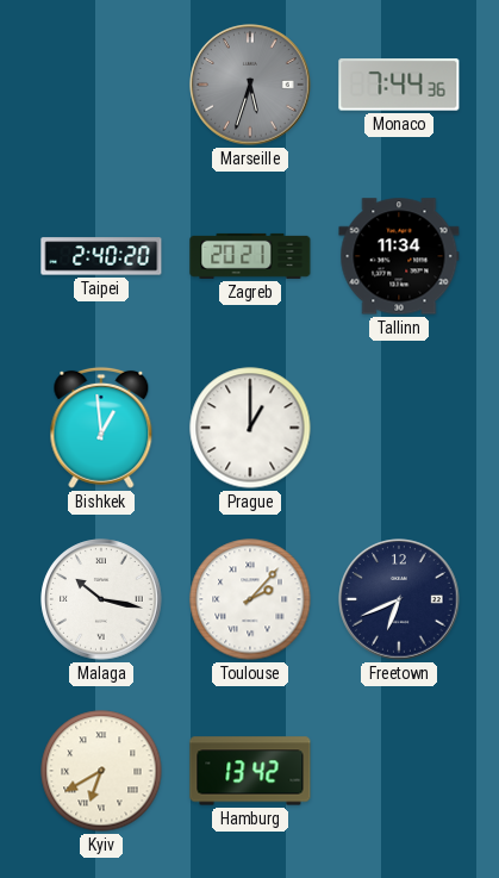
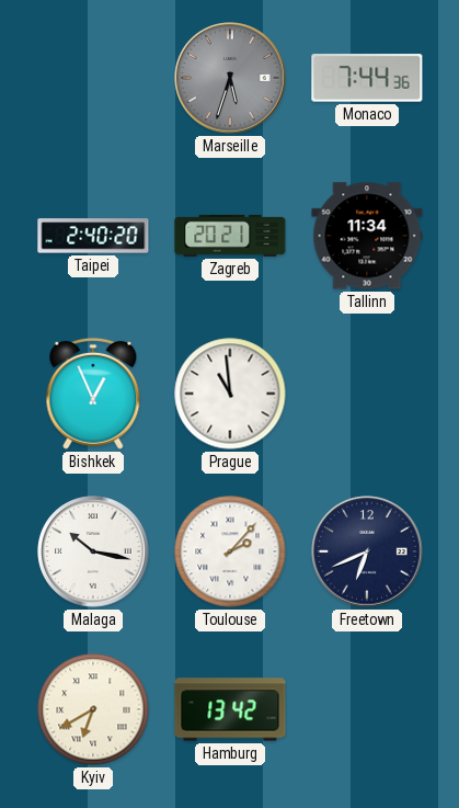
Bishkek: 12:59 -> 12:56
Prague: 1:00 -> 10:59
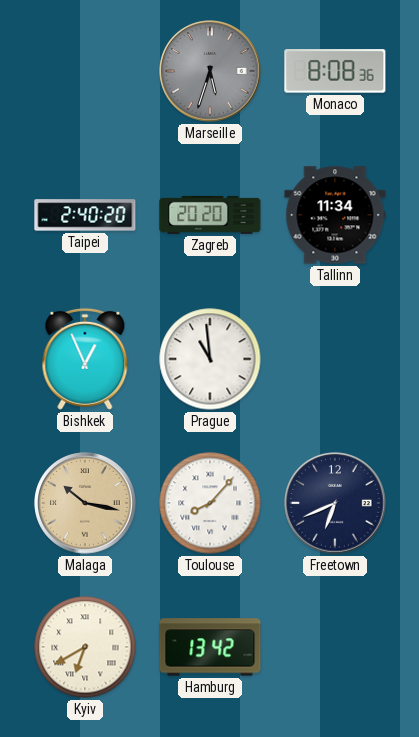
Monaco: 7:44 -> 8:08
Zagreb: 20:21 -> 20:20
Malaga dial: white -> champagne
Toulouse: 2:07 -> 8:07
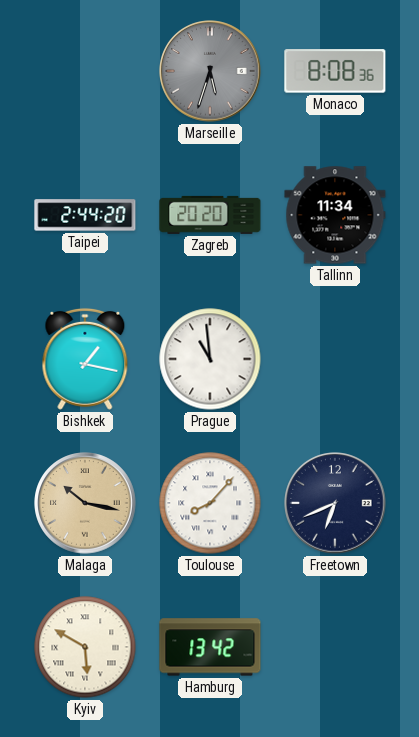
Taipei: 2:40 -> 2:44
Bishkek: 12:56 -> 1:17
Kyiv: 6:40 -> 5:50
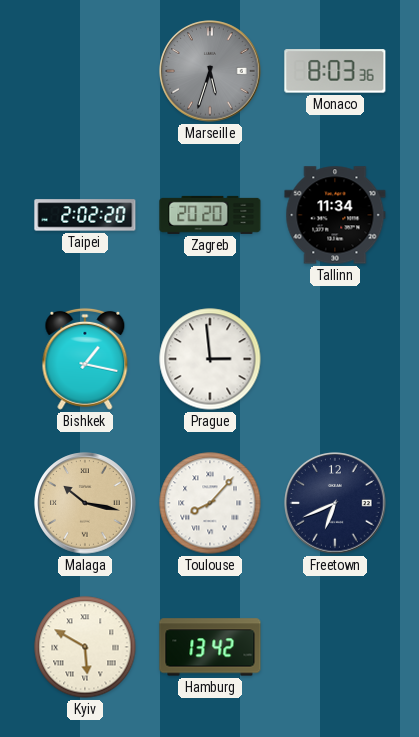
Monaco: 8:08 -> 8:03
Taipei: 2:44 -> 2:02
Prague: 10:59 -> 2:59
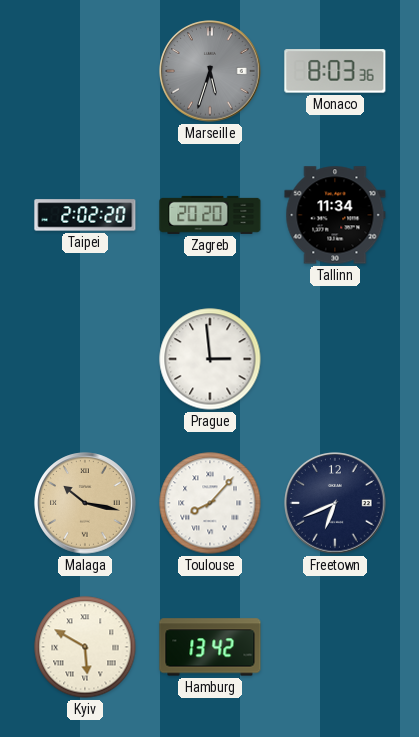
Bishkek: 1:17 -> none
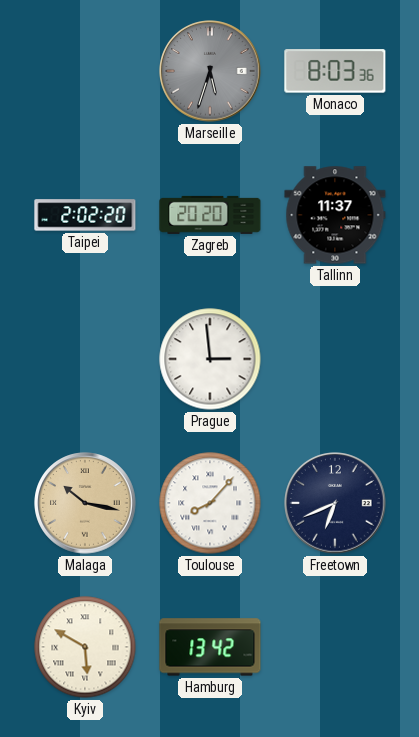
Tallinn: 11:34 -> 11:37
